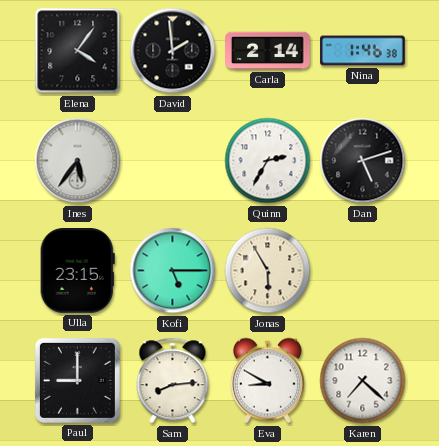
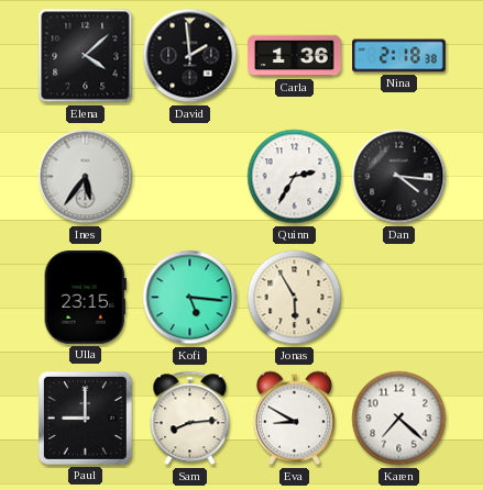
Elena: 4:06 -> 4:08
Carla: 2:14 -> 1:36
Nina: 1:46 -> 2:18
Dan: 5:12 -> 4:16
Kofi: 5:15 -> 5:16
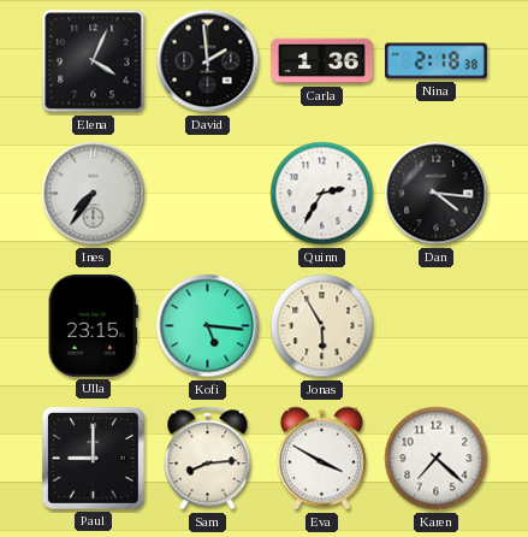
Elena: 4:08 -> 4:04
Ines: 5:36 -> 7:36
Eva: 8:50 -> 3:50
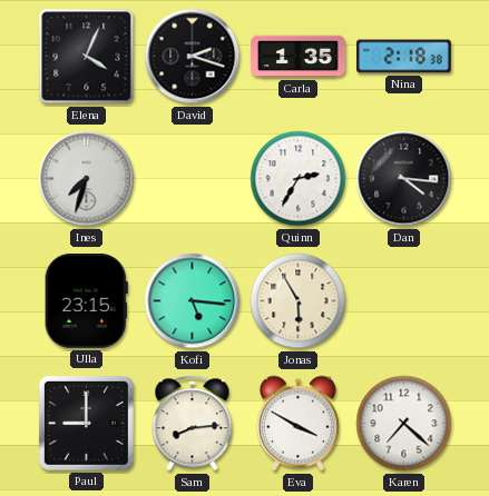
David: 1:59 -> 2:18
Carla: 1:36 -> 1:35
Ines: 7:36 -> 7:33
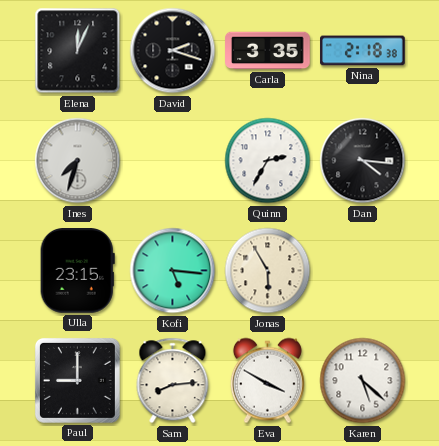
Elena: 4:04 -> 12:04
Carla: 1:35 -> 3:35
Karen: 7:22 -> 5:22
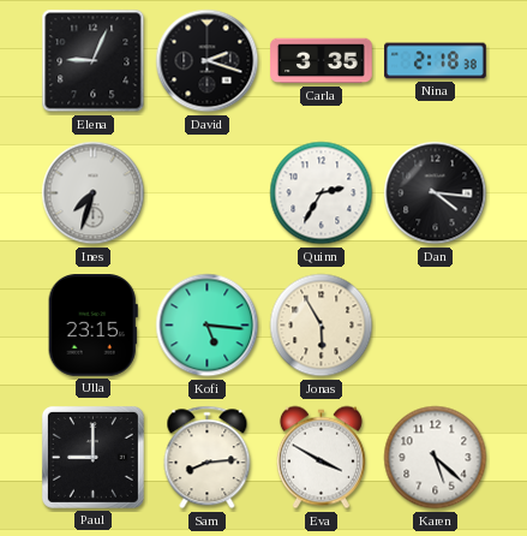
Elena: 12:04 -> 9:04
